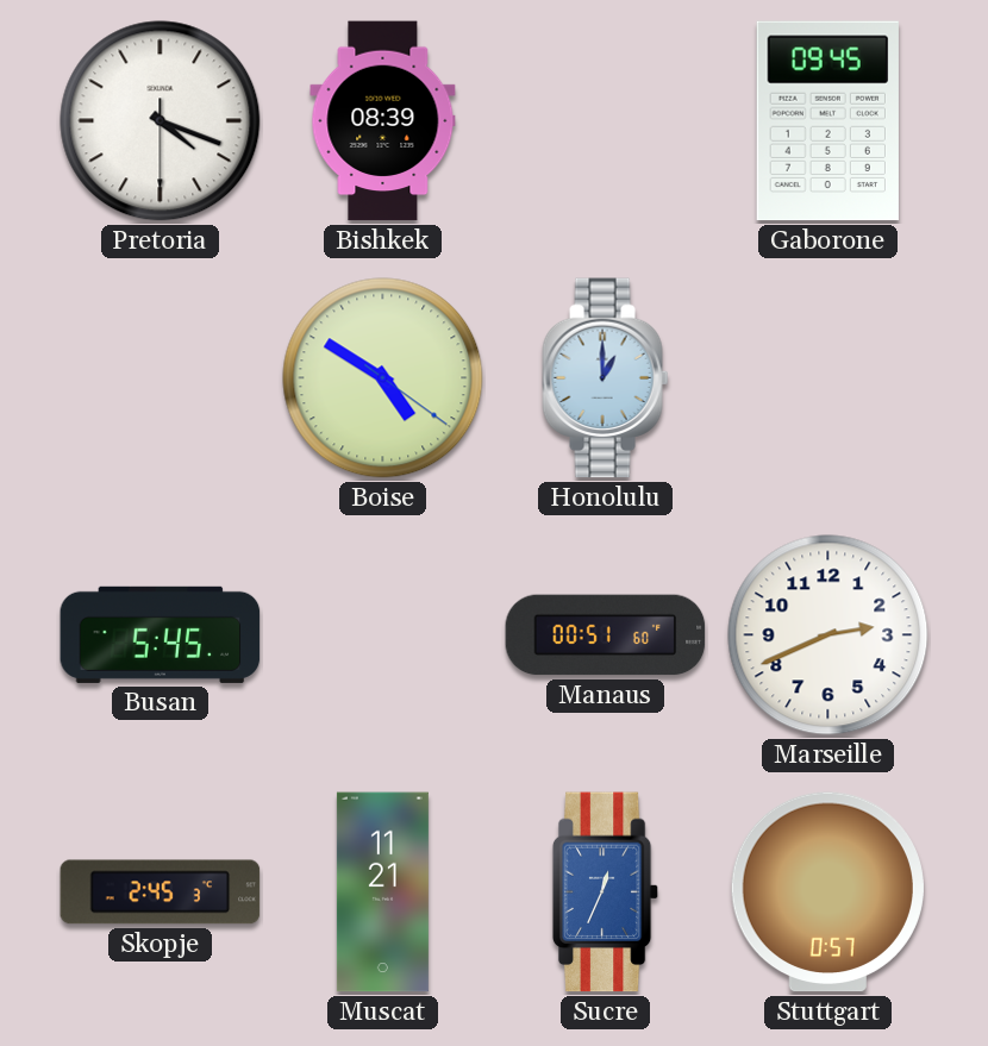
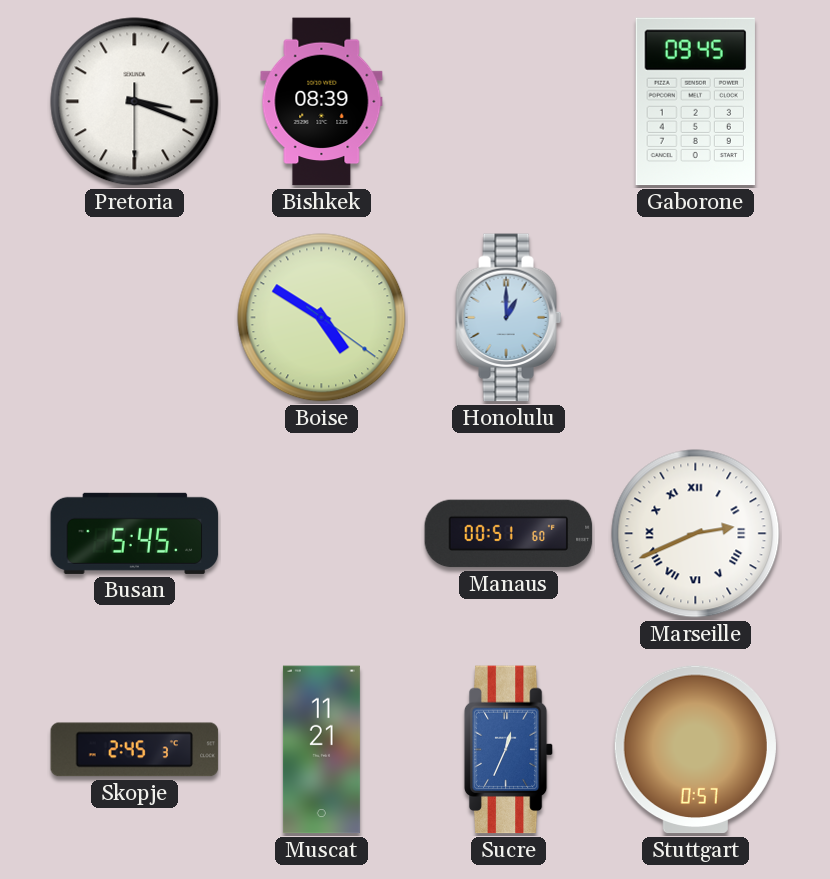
Pretoria: 4:18 -> 3:18
Marseille numerals: Arabic -> Roman
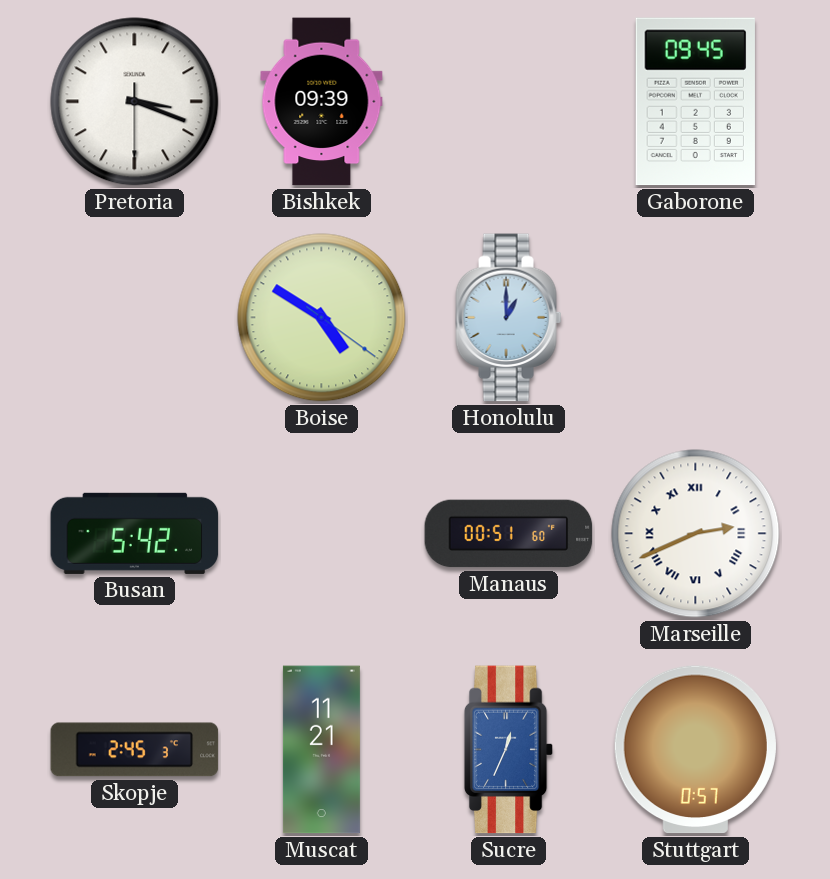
Bishkek: 08:39 -> 09:39
Busan: 5:45 -> 5:42
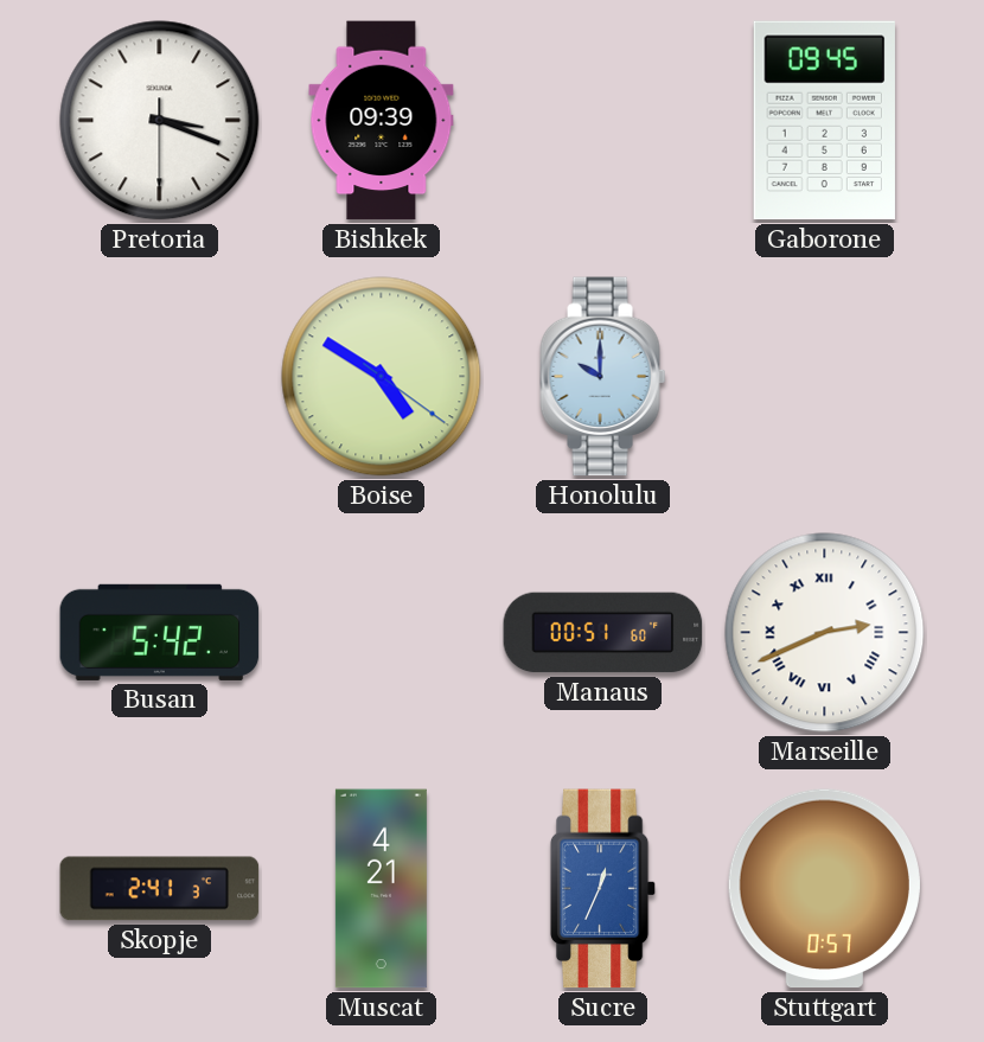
Honolulu: 1:00 -> 10:00
Skopje: 2:45 -> 2:41
Muscat: 11:21 -> 4:21
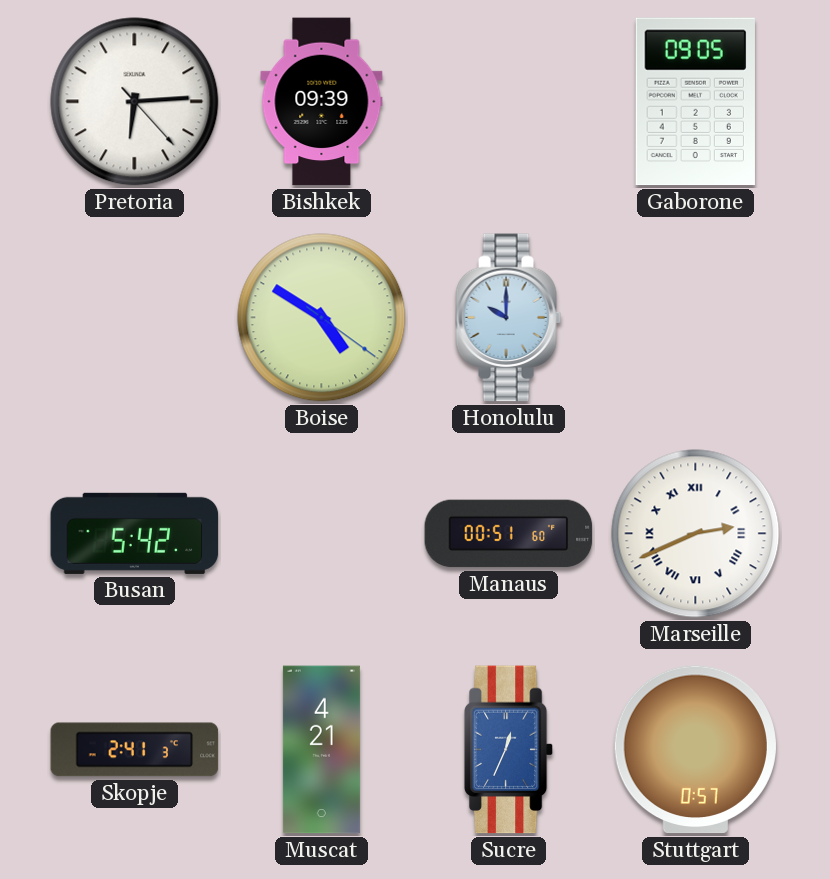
Pretoria: 3:18 -> 6:14
Gaborone: 09:45 -> 09:05
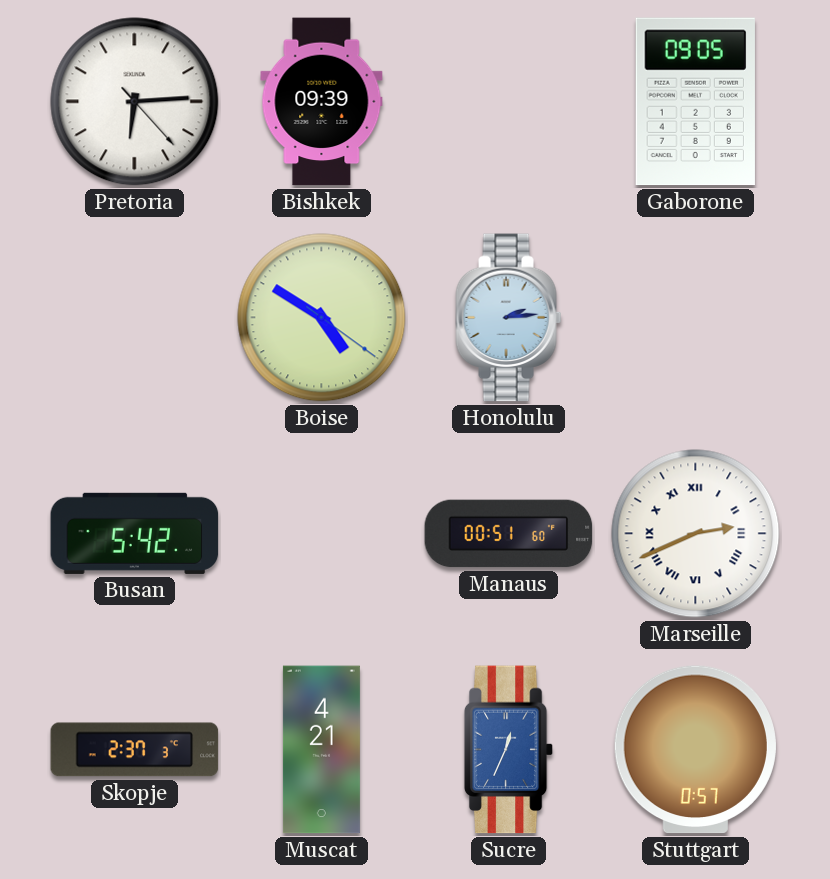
Honolulu: 10:00 -> 2:14
Skopje: 2:41 -> 2:37
